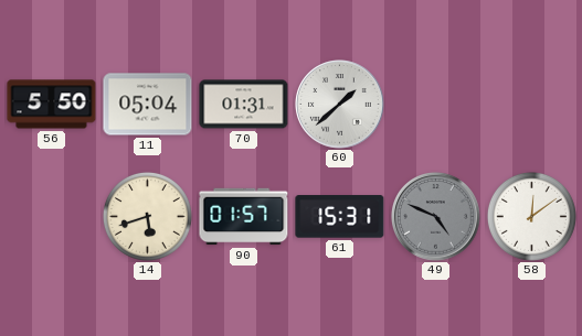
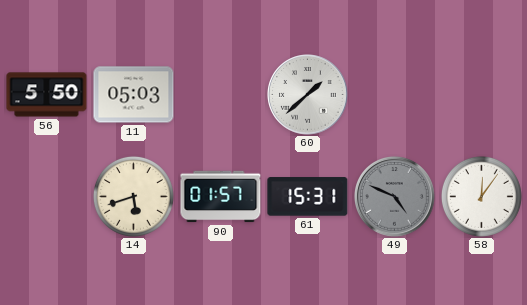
11: 05:04 -> 05:03
70: 01:31 -> none
58: 12:09 -> 12:06
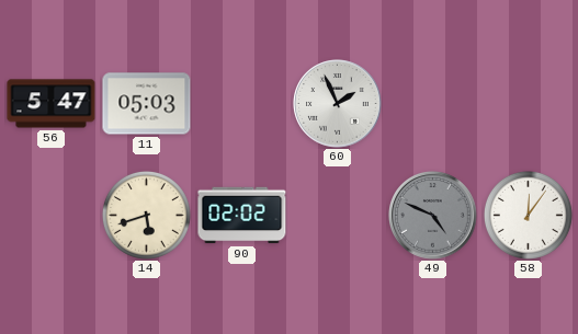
56: 5:50 -> 5:47
60: 1:38 -> 1:56
90: 01:57 -> 02:02
61: 15:31 -> none
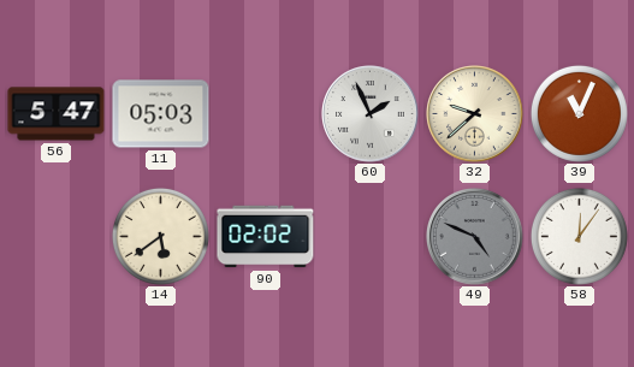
32: none -> 9:38
39: none -> 11:04
14: 5:42 -> 5:39
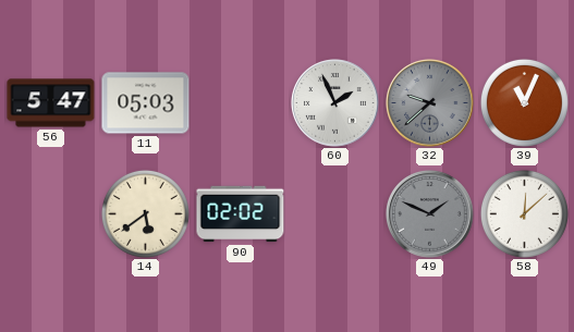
32 dial: cream -> grey
49: 4:49 -> 1:49
58: 12:06 -> 12:08
